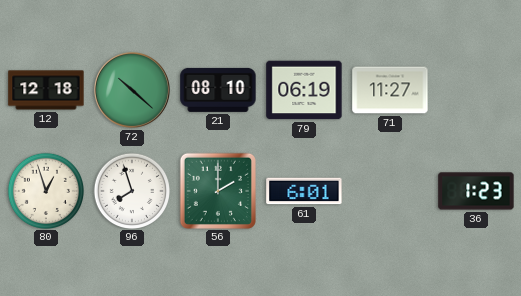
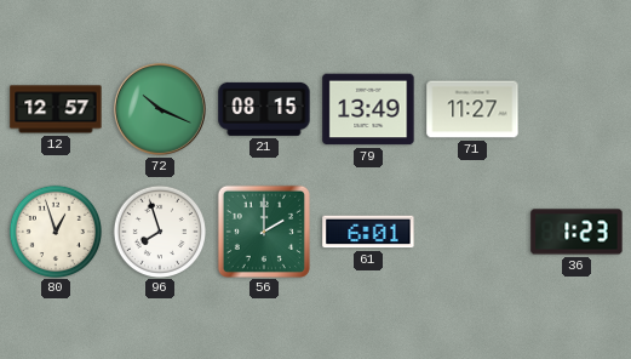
12: 12:18 -> 12:57
72: 10:22 -> 10:19
21: 08:10 -> 08:15
79: 06:19 -> 13:49
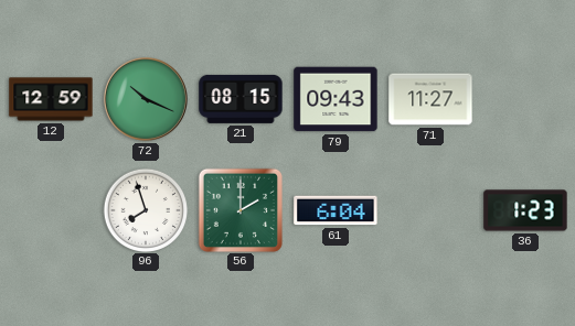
12: 12:57 -> 12:59
79: 13:49 -> 09:43
80: 12:57 -> none
61: 6:01 -> 6:04
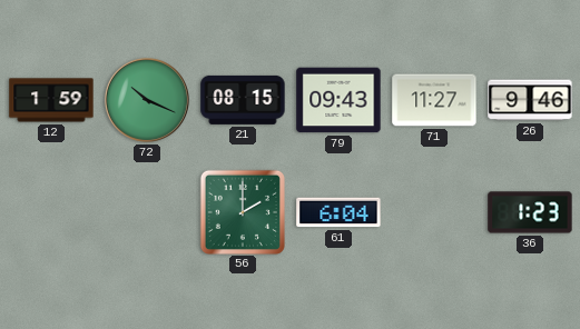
12: 12:59 -> 1:59
26: none -> 9:46
96: 7:57 -> none
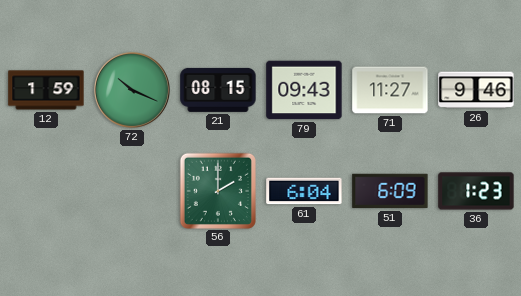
51: none -> 6:09
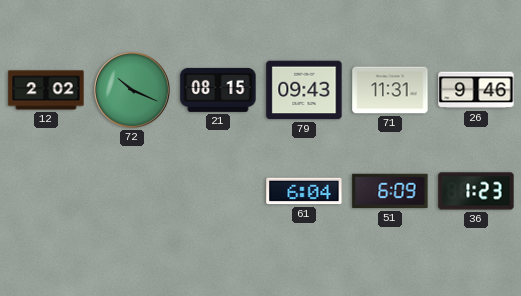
12: 1:59 -> 2:02
71: 11:27 -> 11:31
56: 2:00 -> none
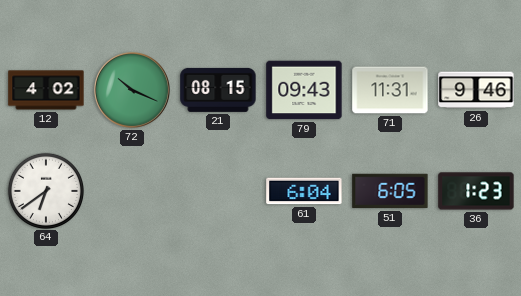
12: 2:02 -> 4:02
64: none -> 6:39
51: 6:09 -> 6:05
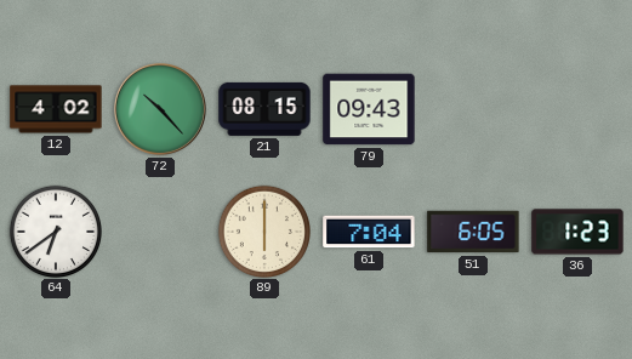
72: 10:19 -> 10:23
71: 11:31 -> none
26: 9:46 -> none
89: none -> 6:00
61: 6:04 -> 7:04
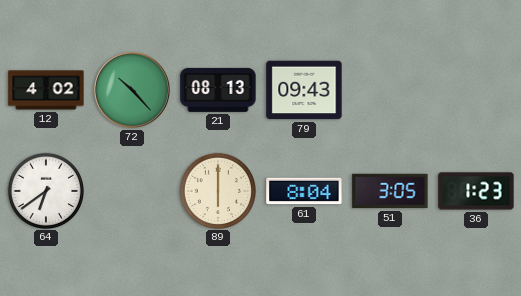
21: 08:15 -> 08:13
61: 7:04 -> 8:04
51: 6:05 -> 3:05
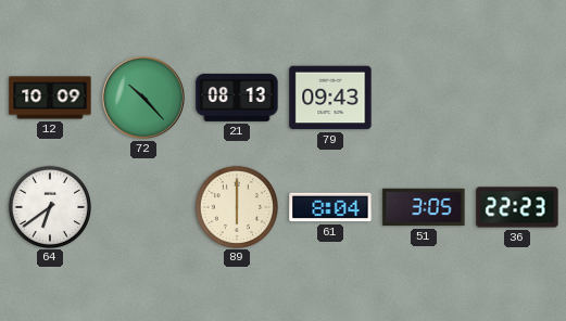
12: 4:02 -> 10:09
36: 1:23 -> 22:23
